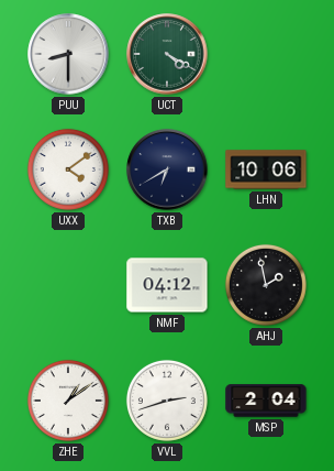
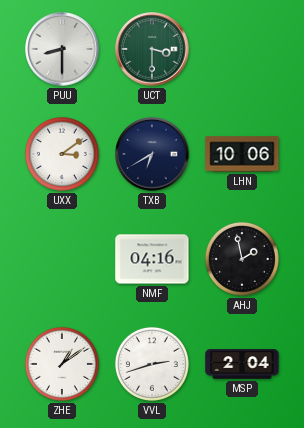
UCT: 4:20 -> 3:30
UXX: 4:09 -> 3:09
NMF: 04:12 -> 04:16
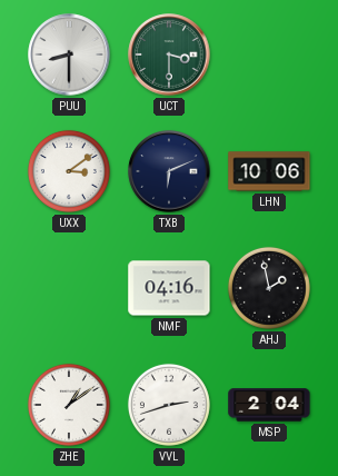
TXB: 6:40 -> 6:11
